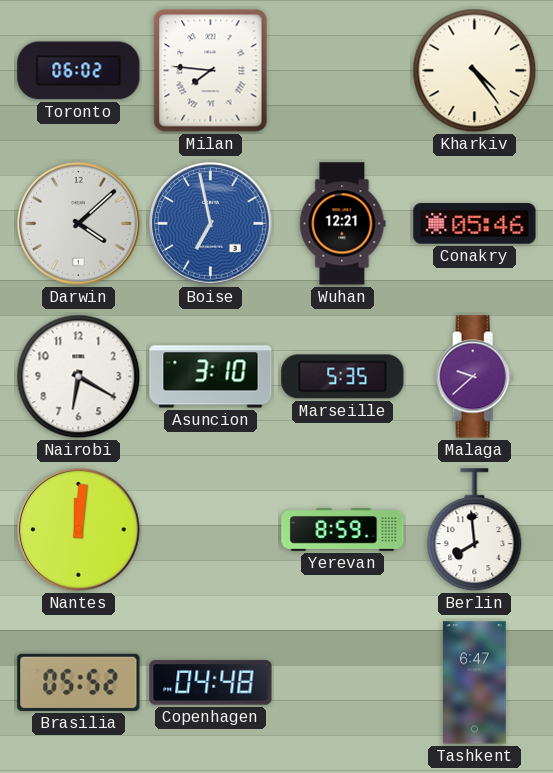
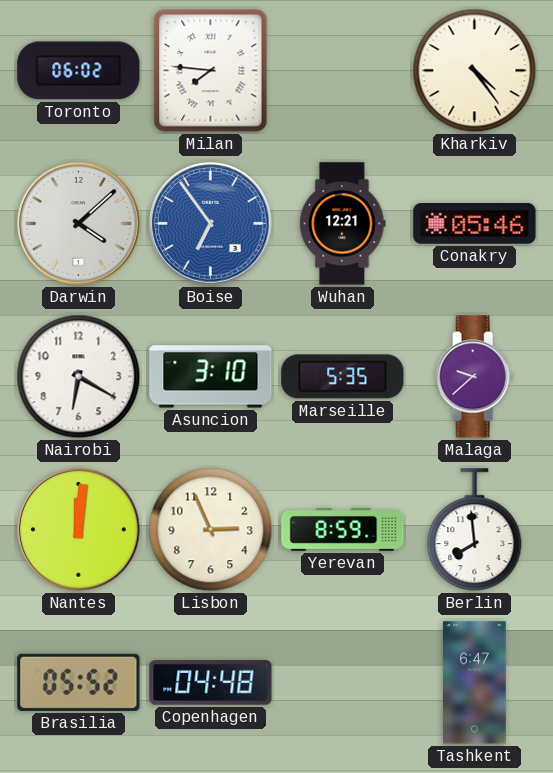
Boise: 6:58 -> 6:54
Lisbon: none -> 2:56
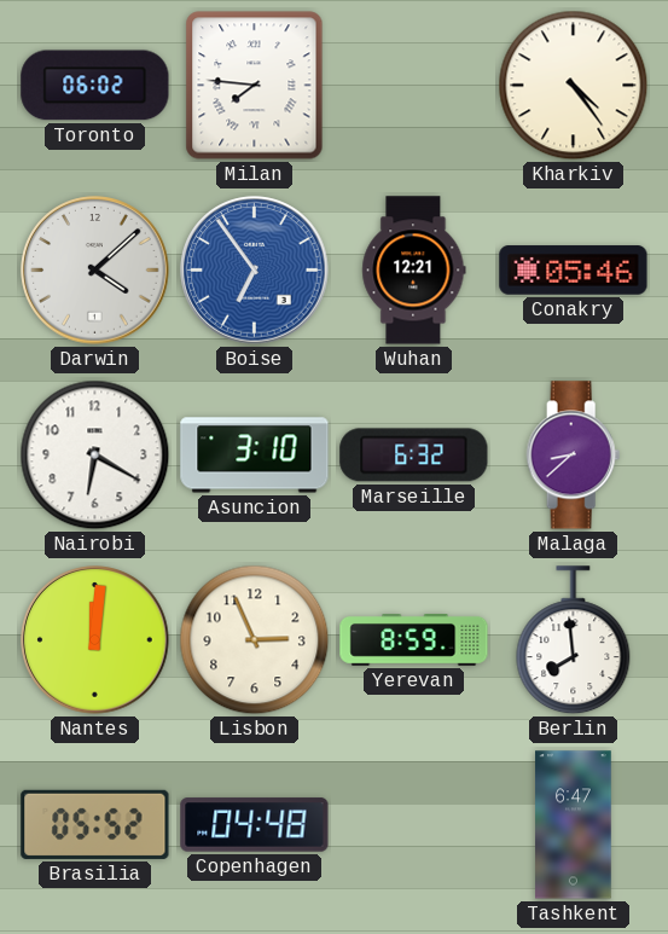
Marseille: 5:35 -> 6:32
Malaga: 9:38 -> 8:38
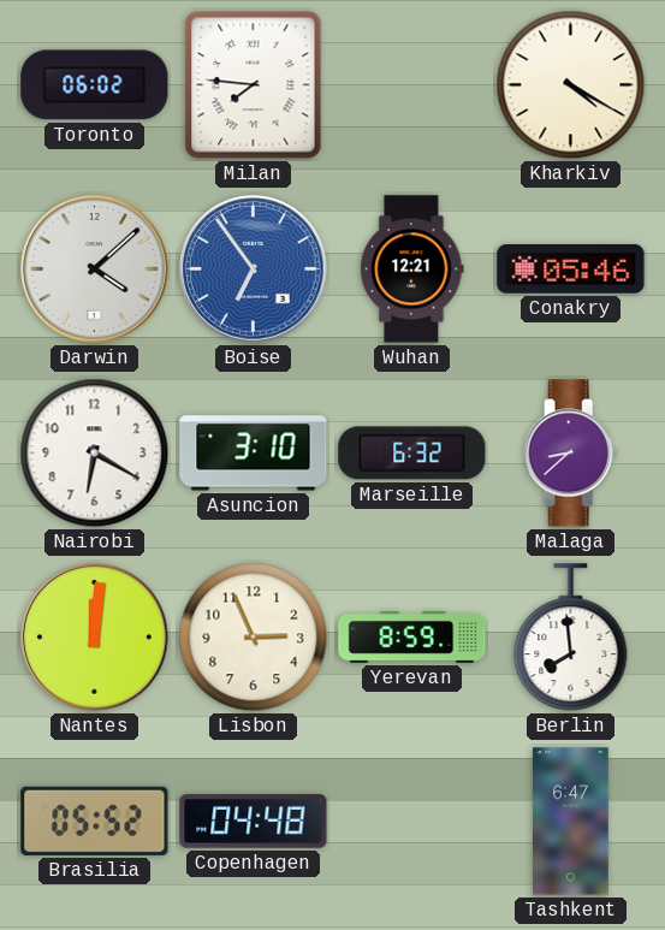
Kharkiv: 4:24 -> 4:20
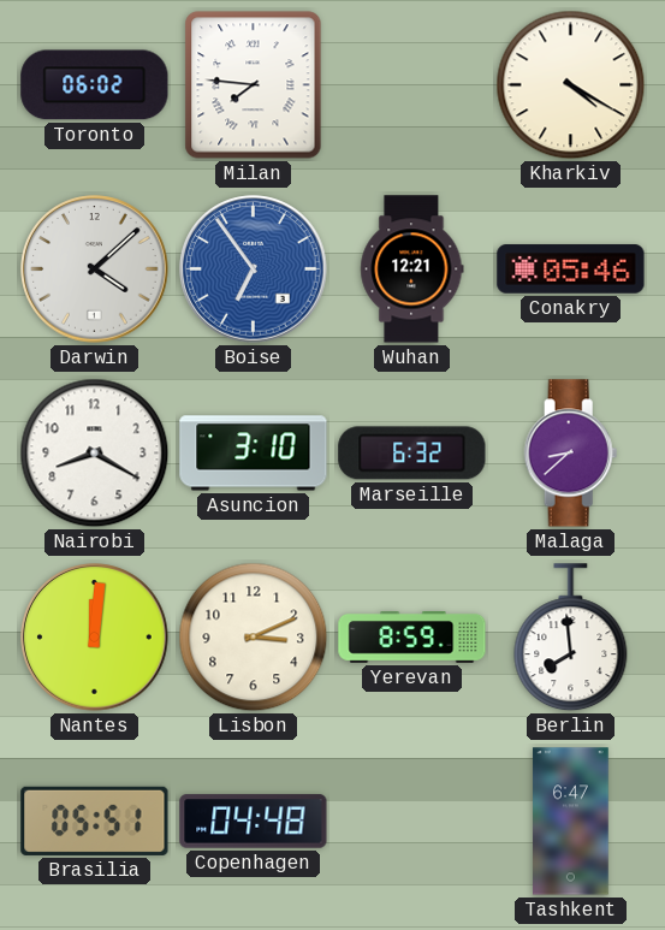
Nairobi: 6:20 -> 8:20
Lisbon: 2:56 -> 3:11
Brasilia: 05:52 -> 05:51
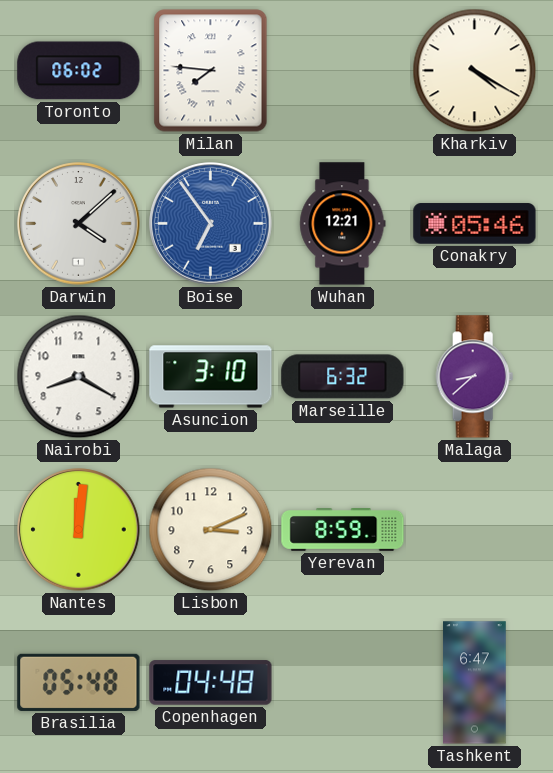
Berlin: 7:59 -> none
Brasilia: 05:51 -> 05:48
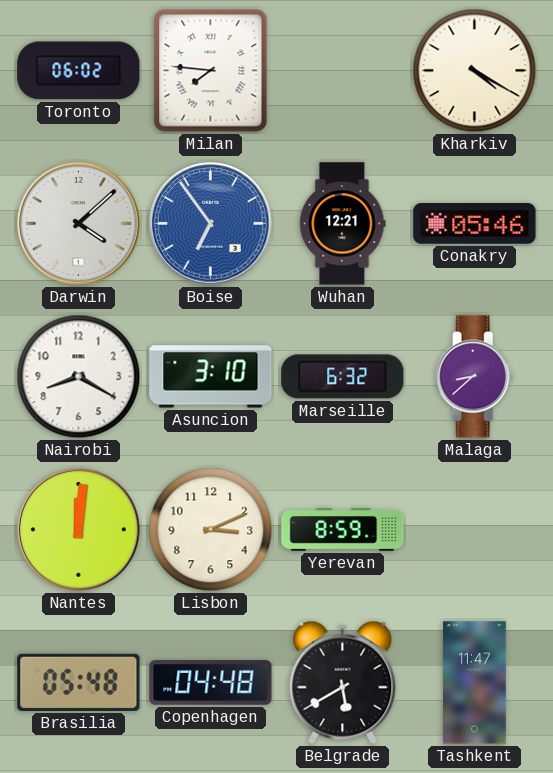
Belgrade: none -> 5:40
Tashkent: 6:47 -> 11:47
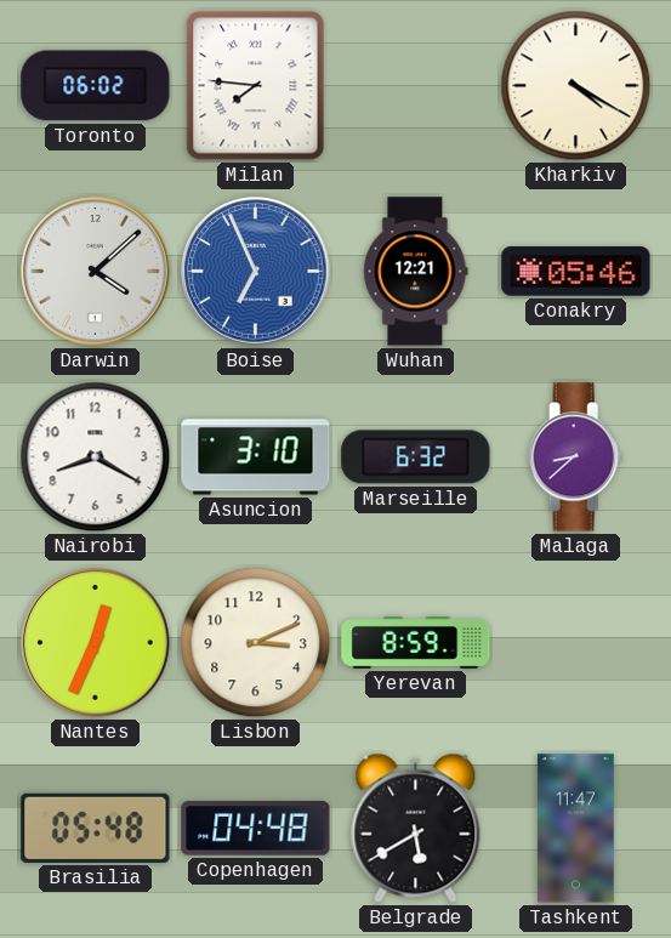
Boise: 6:54 -> 6:56
Nantes: 12:01 -> 12:34
